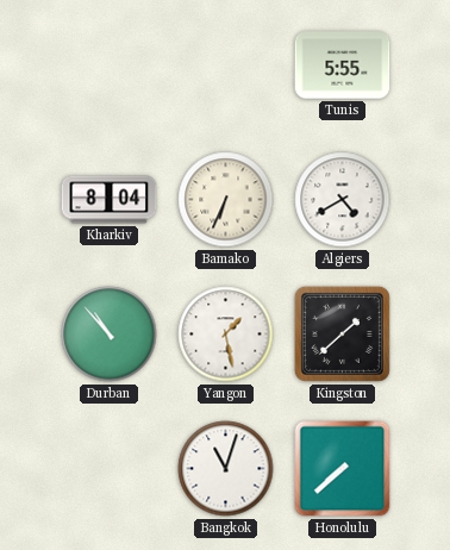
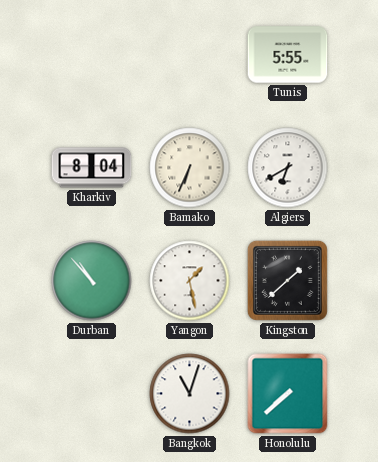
Algiers: 4:40 -> 6:40
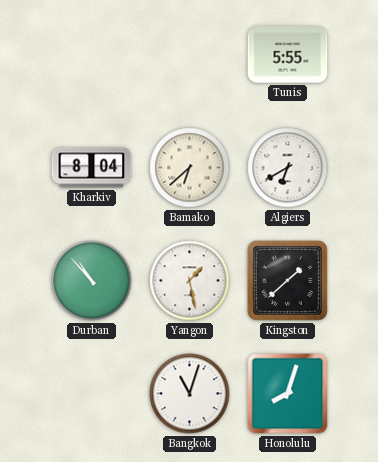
Bamako: 6:34 -> 6:38
Honolulu: 7:38 -> 8:03
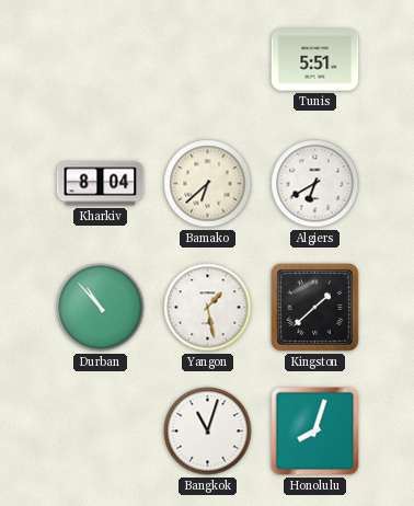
Tunis: 5:55 -> 5:51
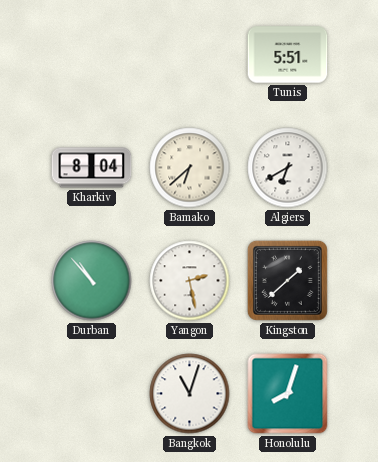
Yangon: 1:28 -> 2:28
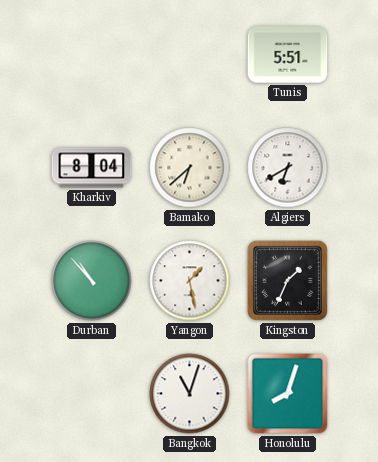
Yangon: 2:28 -> 1:28
Kingston: 1:38 -> 1:34
